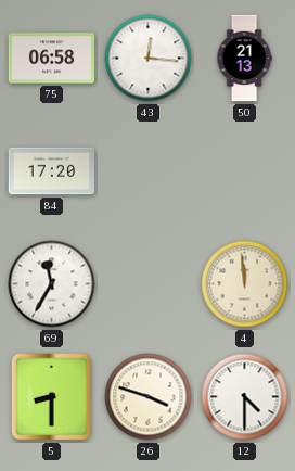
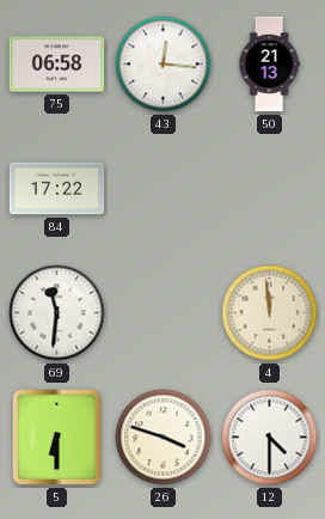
84: 17:20 -> 17:22
69: 11:35 -> 11:31
5: 8:30 -> 6:30
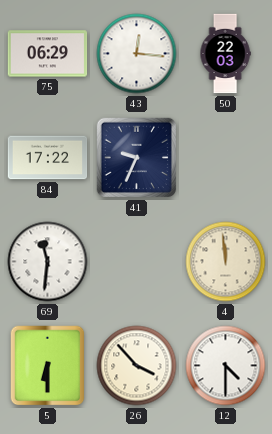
75: 06:58 -> 06:29
50: 21:13 -> 22:03
41: none -> 9:34
26: 3:48 -> 3:53
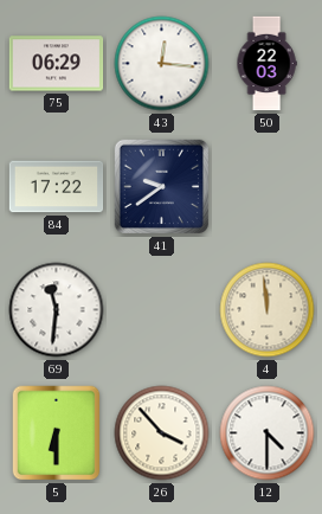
41: 9:34 -> 9:39
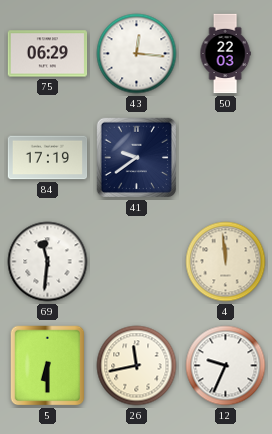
84: 17:22 -> 17:19
26: 3:53 -> 11:43
12: 4:30 -> 9:34
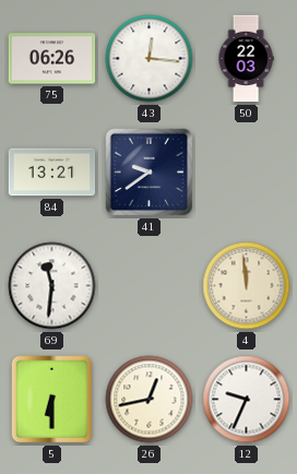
75: 06:29 -> 06:26
84: 17:19 -> 13:21
26: 11:43 -> 12:43
